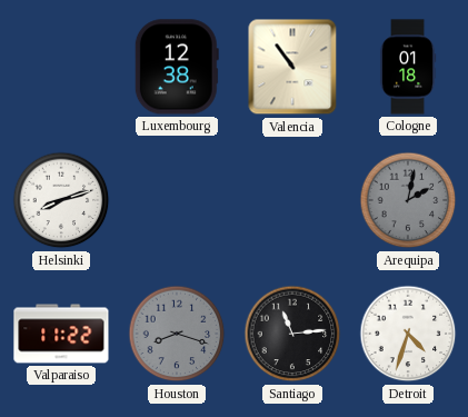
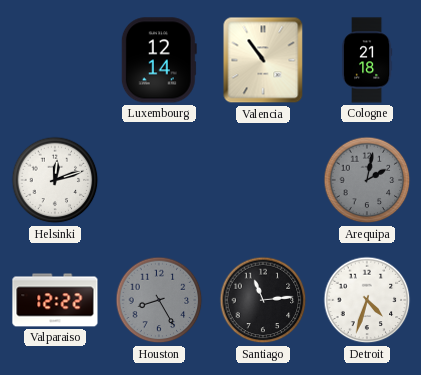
Luxembourg: 12:38 -> 12:14
Cologne: 01:18 -> 21:18
Helsinki: 8:12 -> 12:12
Valparaiso: 11:22 -> 12:22
Houston: 8:18 -> 8:25
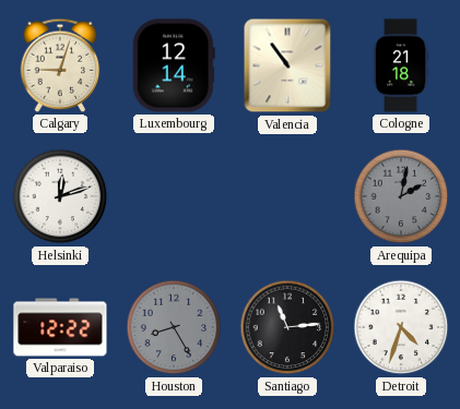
Calgary: none -> 9:03
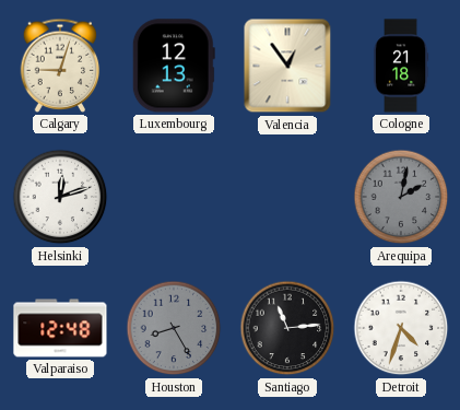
Luxembourg: 12:14 -> 12:13
Valencia: 10:54 -> 12:54
Valparaiso: 12:22 -> 12:48
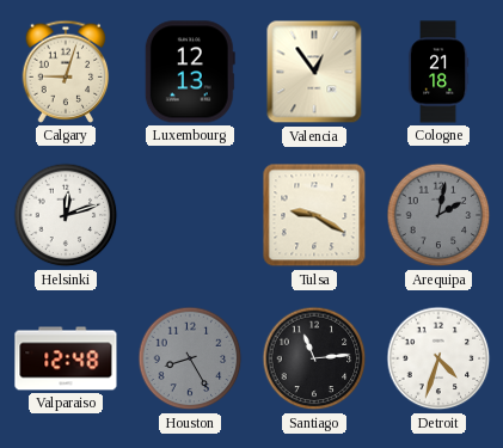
Tulsa: none -> 9:20
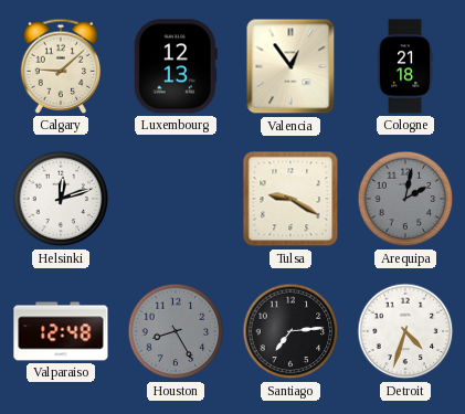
Calgary: 9:03 -> 9:08
Santiago: 11:14 -> 7:14
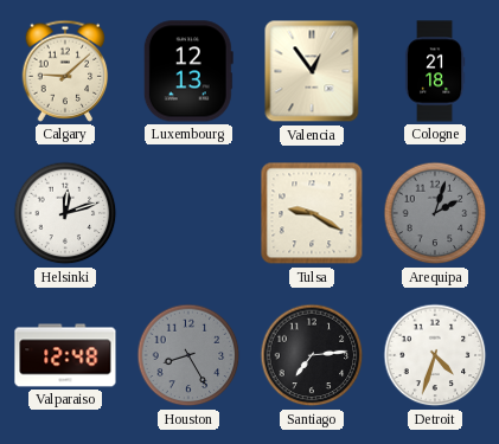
Arequipa: 2:02 -> 2:03
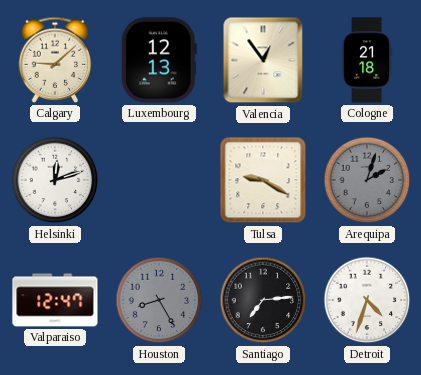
Valparaiso: 12:48 -> 12:47
